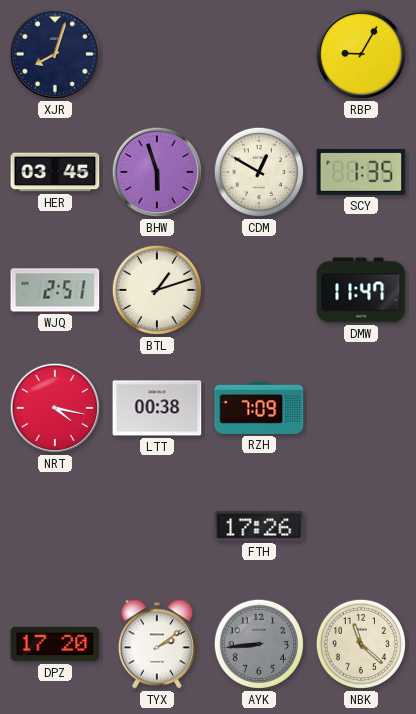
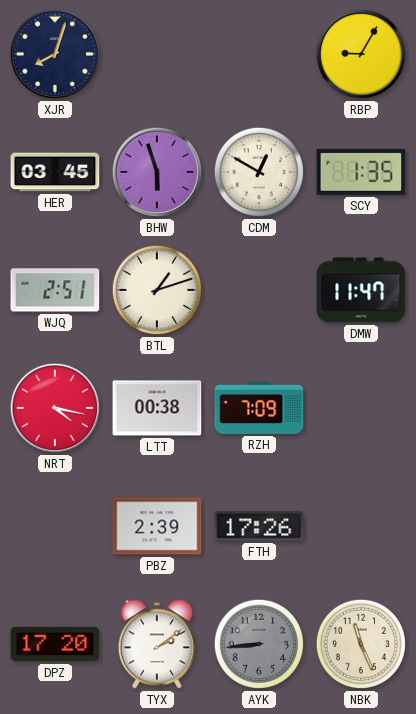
PBZ: none -> 2:39
NBK: 11:22 -> 11:26
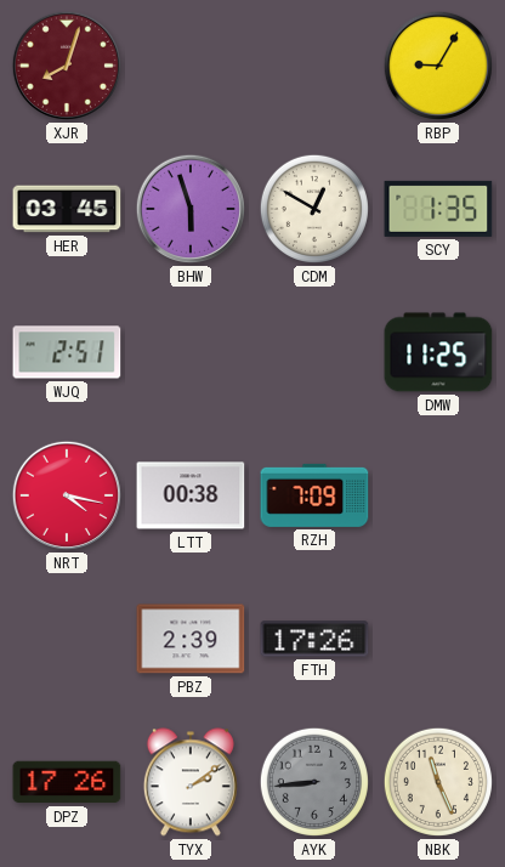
XJR dial: navy -> burgundy
BTL: 1:12 -> none
DMW: 11:47 -> 11:25
DPZ: 17:20 -> 17:26
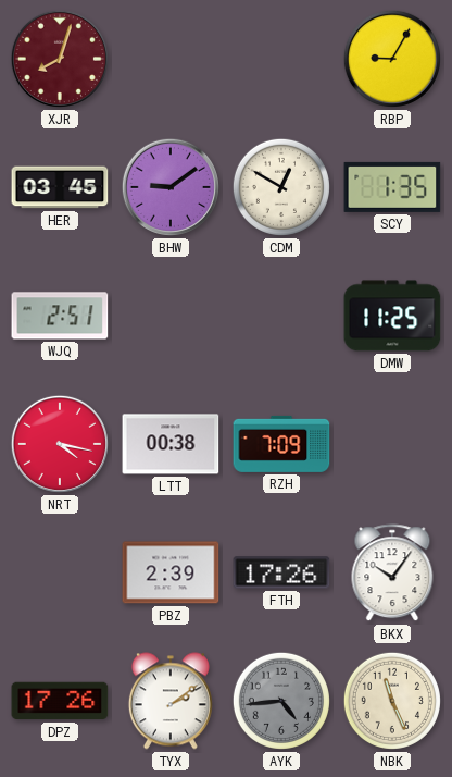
BHW: 5:57 -> 9:09
BKX: none -> 10:06
AYK: 8:44 -> 4:44
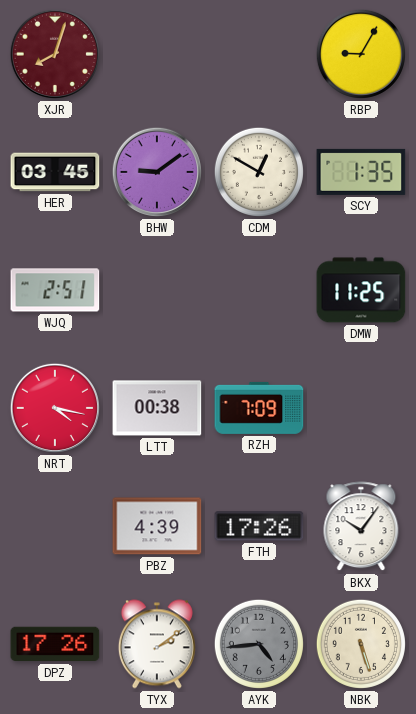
PBZ: 2:39 -> 4:39
NBK: 11:26 -> 5:27
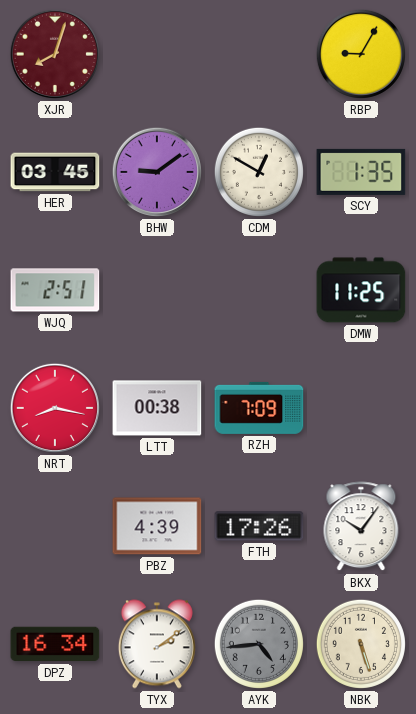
NRT: 4:17 -> 8:17
DPZ: 17:26 -> 16:34
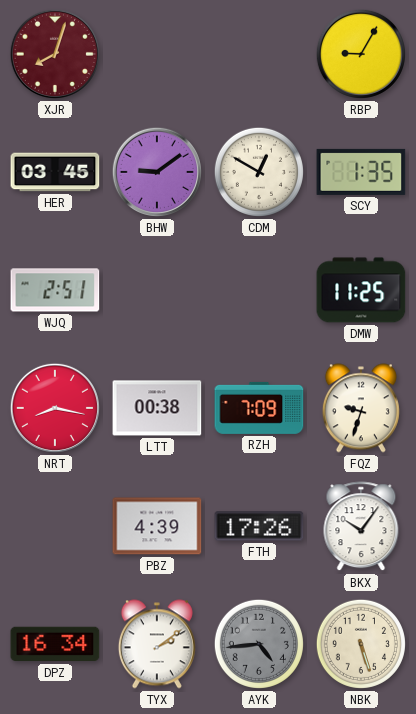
FQZ: none -> 9:33
